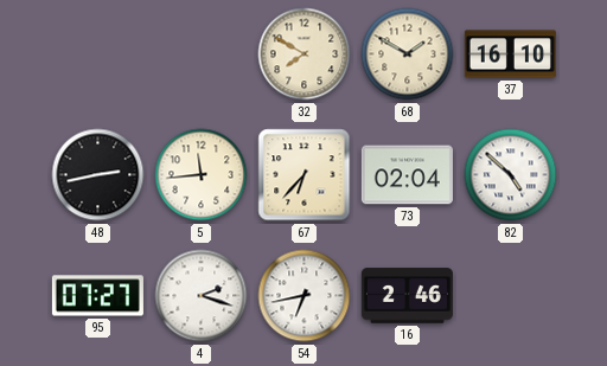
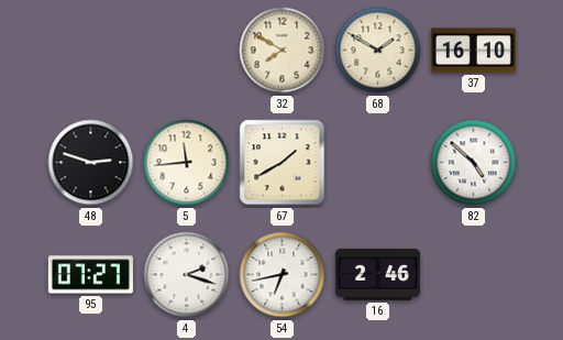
48: 2:43 -> 2:48
67: 6:37 -> 1:40
73: 02:04 -> none
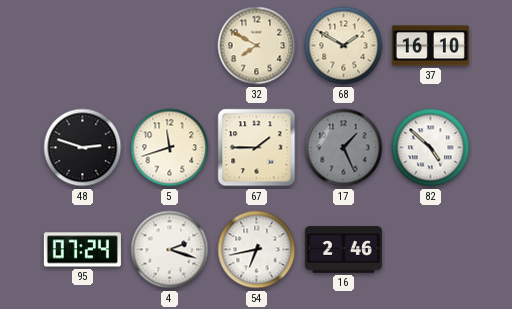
5: 11:44 -> 11:42
67: 1:40 -> 1:45
17: none -> 1:26
95: 07:27 -> 07:24
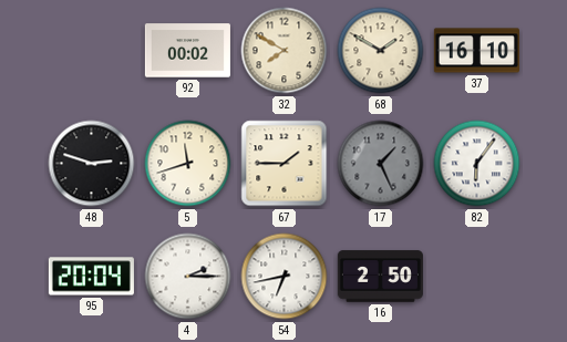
92: none -> 00:02
82: 4:52 -> 6:06
95: 07:24 -> 20:04
4: 2:18 -> 2:15
16: 2:46 -> 2:50
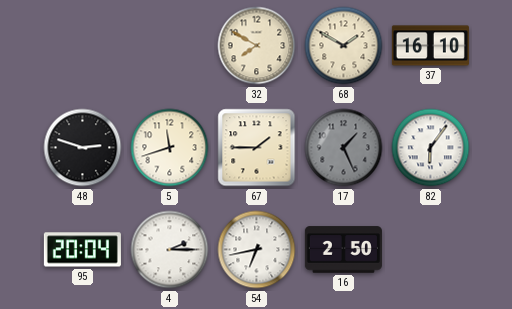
92: 00:02 -> none
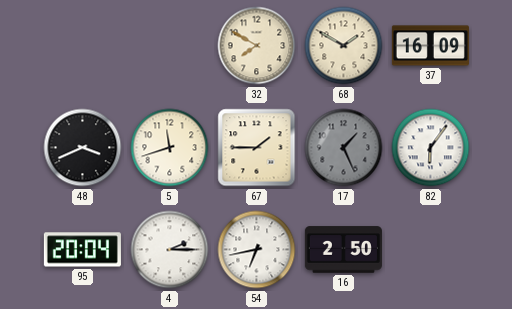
37: 16:10 -> 16:09
48: 2:48 -> 3:41
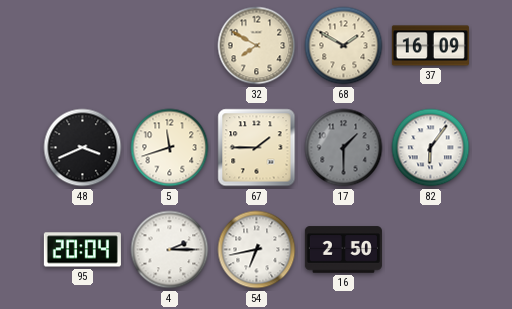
17: 1:26 -> 1:30
